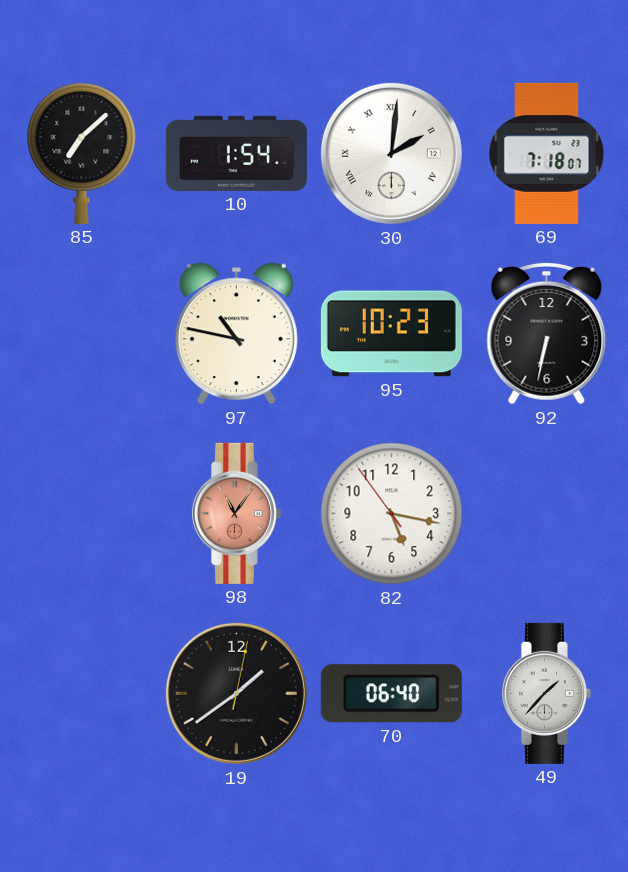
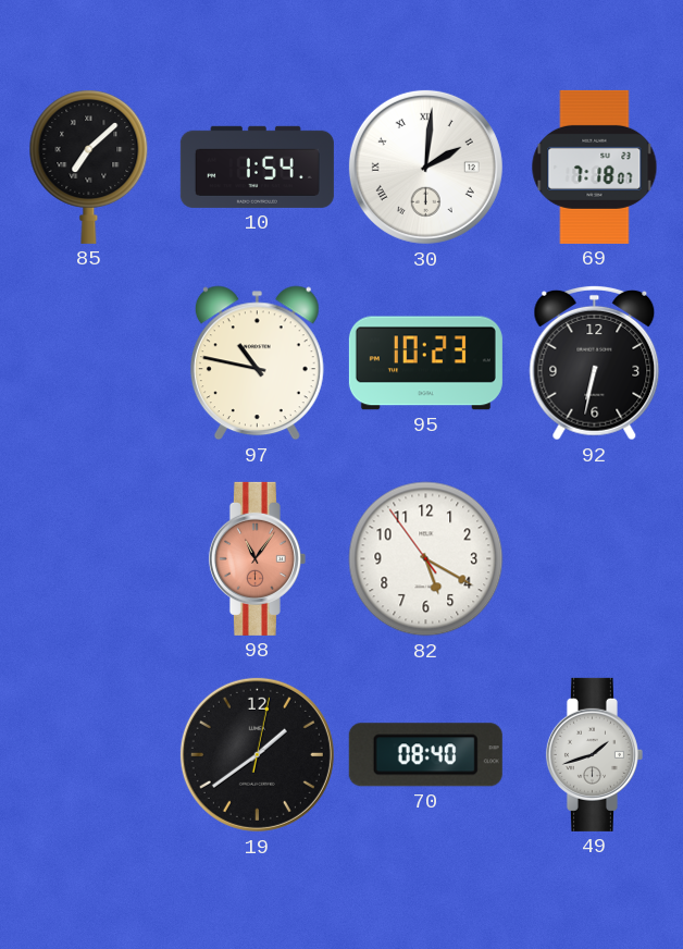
82: 5:16 -> 5:19
70: 06:40 -> 08:40
49: 1:37 -> 1:42
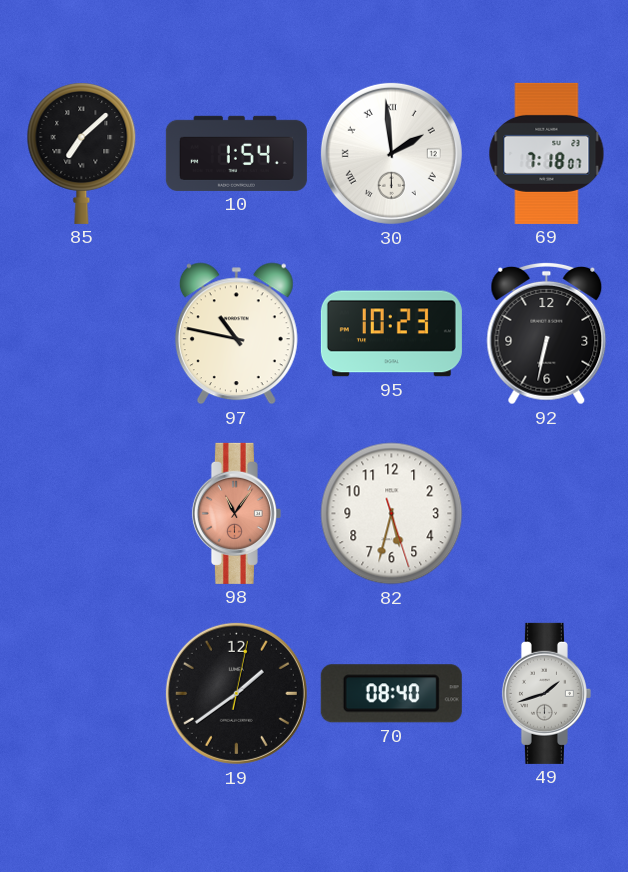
30: 2:01 -> 1:59
82: 5:19 -> 5:32
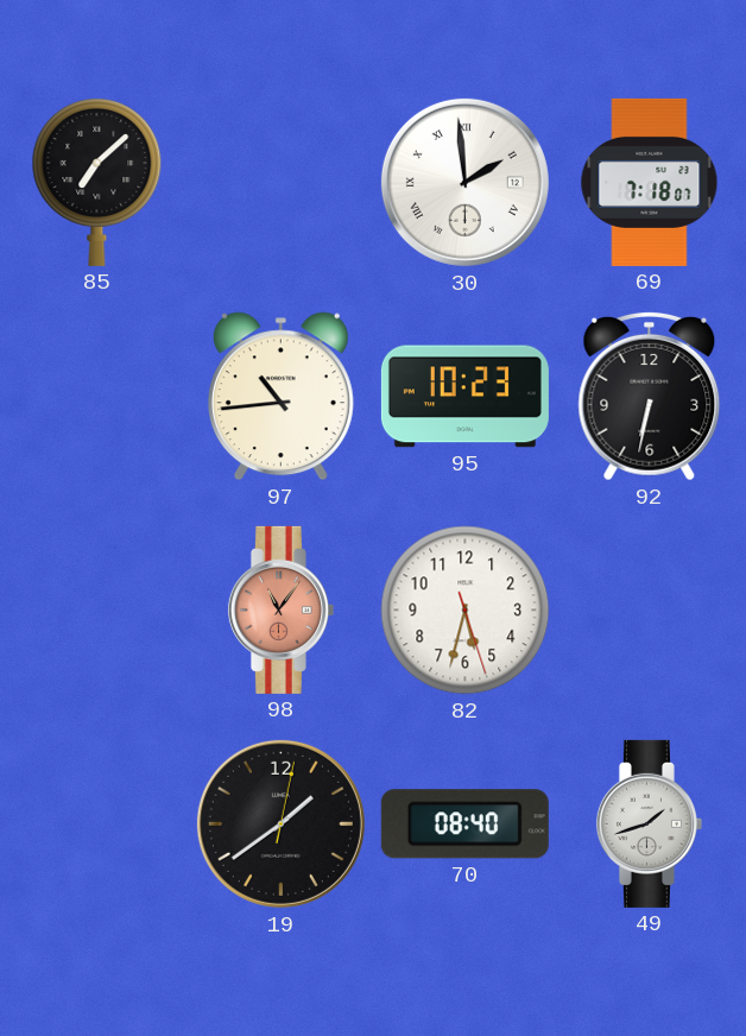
10: 1:54 -> none
97: 10:47 -> 10:44
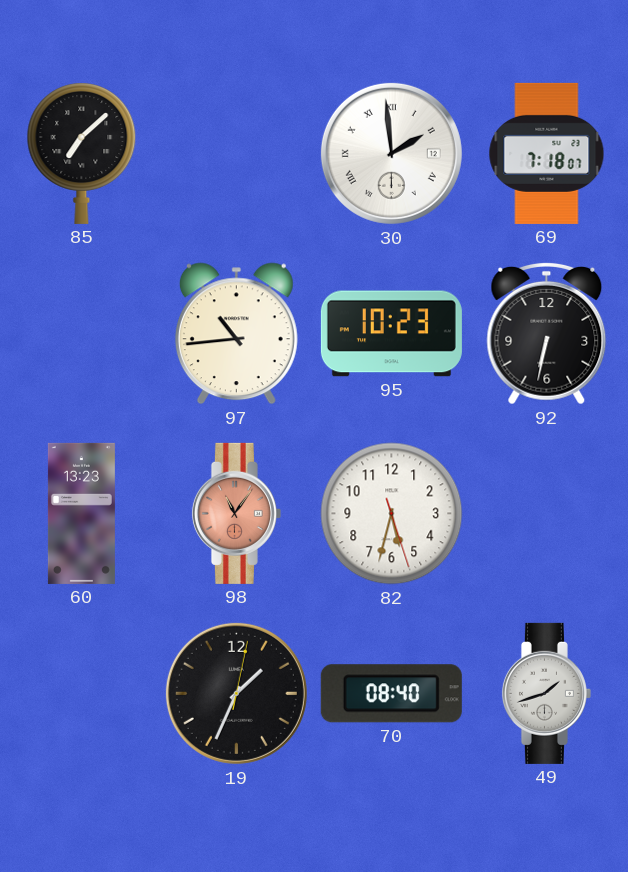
60: none -> 13:23
19: 1:39 -> 1:34
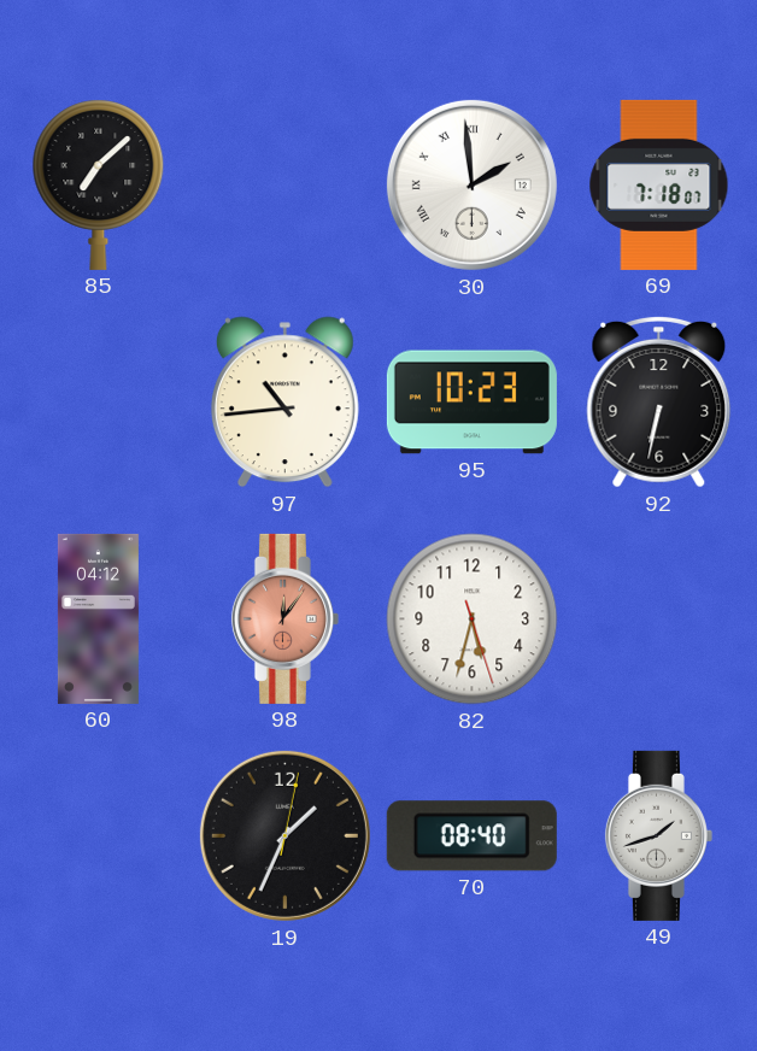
60: 13:23 -> 04:12
98: 11:06 -> 12:06
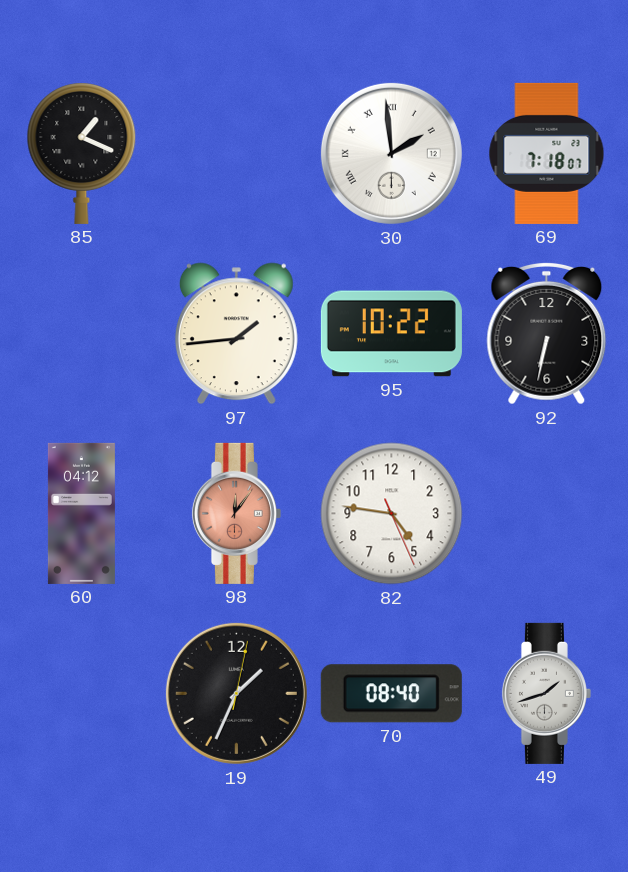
85: 7:08 -> 1:19
97: 10:44 -> 1:44
95: 10:23 -> 10:22
82: 5:32 -> 4:46
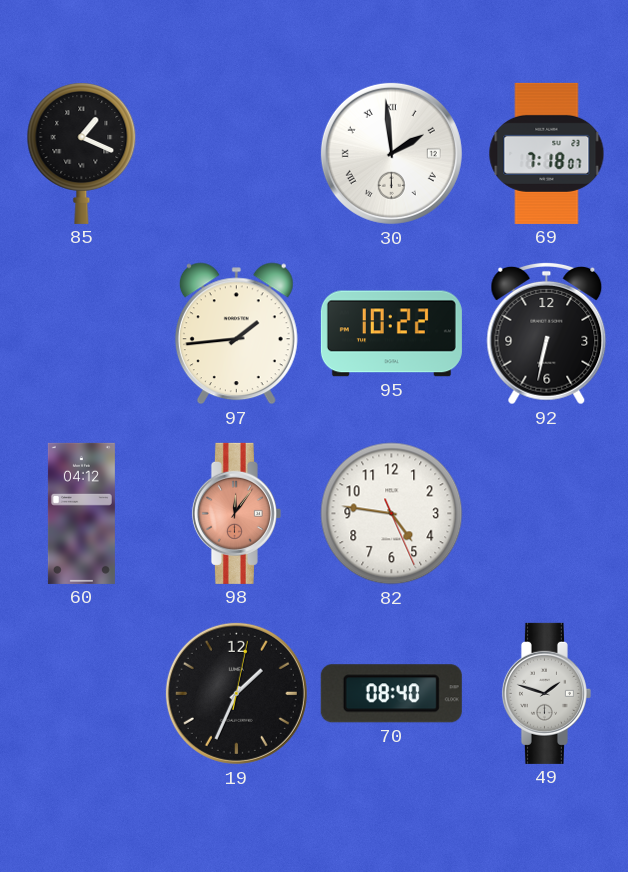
49: 1:42 -> 1:48
